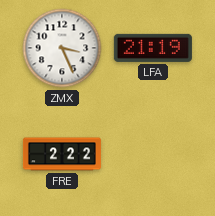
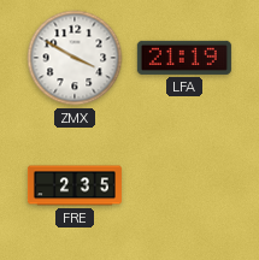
ZMX: 3:26 -> 3:50
FRE: 2:22 -> 2:35
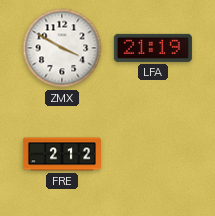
FRE: 2:35 -> 2:12
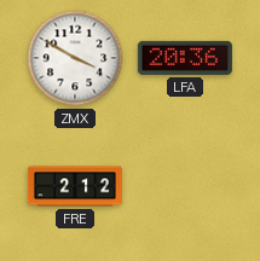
LFA: 21:19 -> 20:36
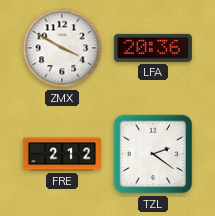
TZL: none -> 2:21
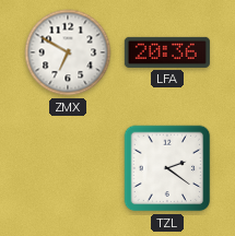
ZMX: 3:50 -> 6:50
FRE: 2:12 -> none
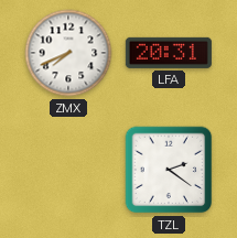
ZMX: 6:50 -> 7:41
LFA: 20:36 -> 20:31
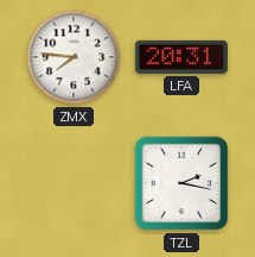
ZMX: 7:41 -> 7:46
TZL: 2:21 -> 2:17
